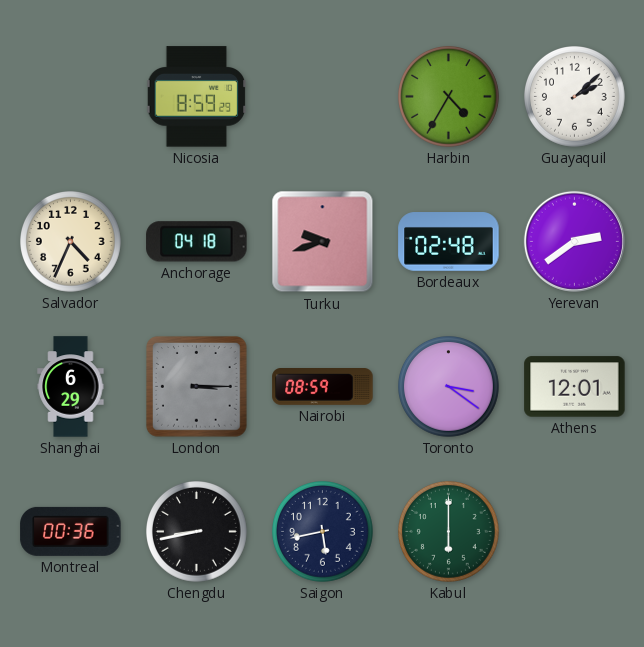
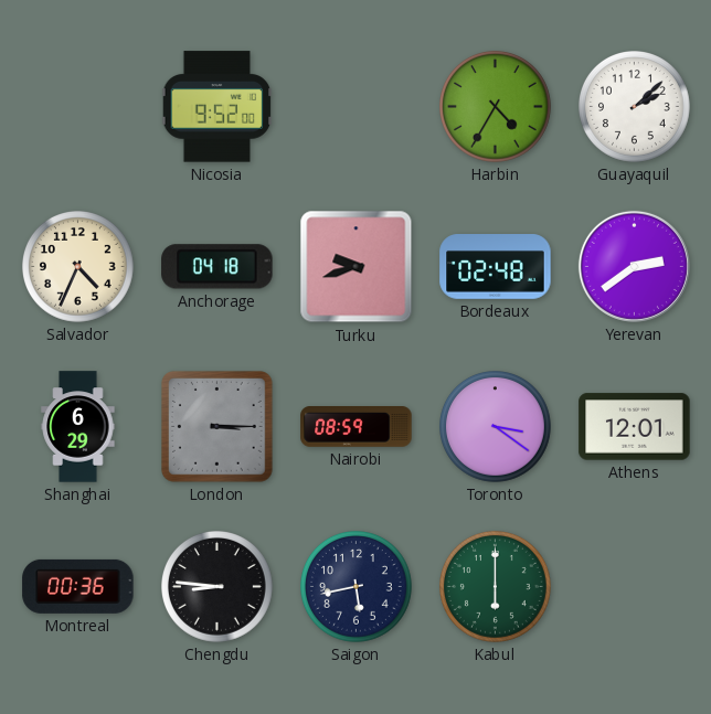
Nicosia: 8:59 -> 9:52
Chengdu: 8:43 -> 8:46
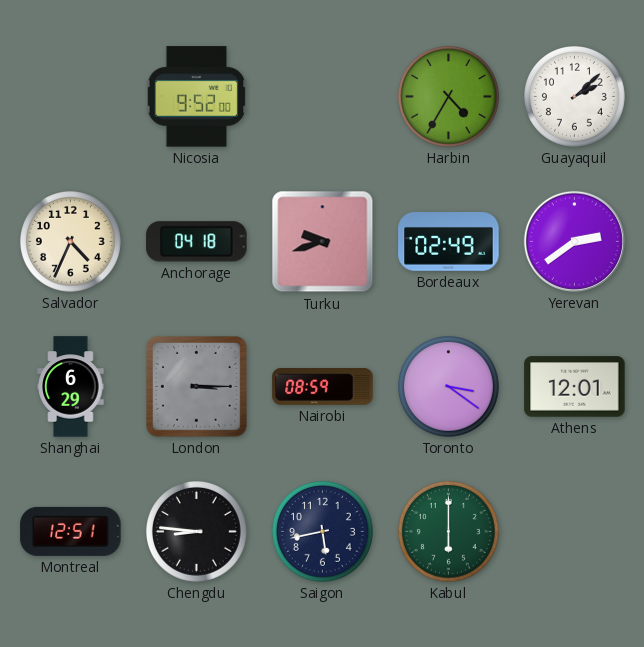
Bordeaux: 02:48 -> 02:49
Montreal: 00:36 -> 12:51
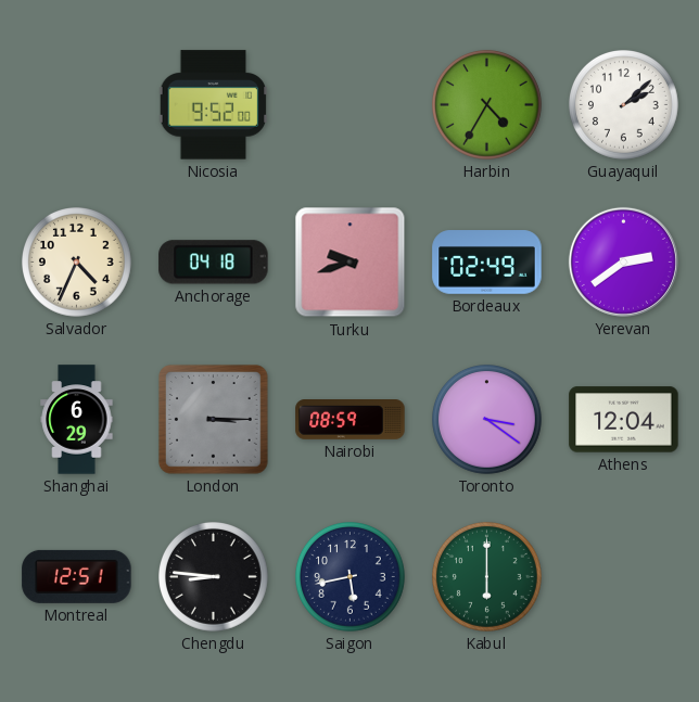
Athens: 12:01 -> 12:04
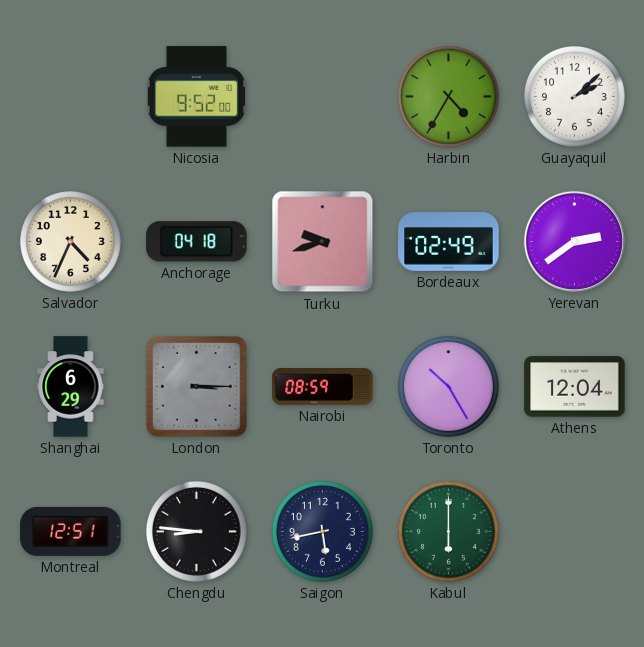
Toronto: 3:21 -> 10:25
